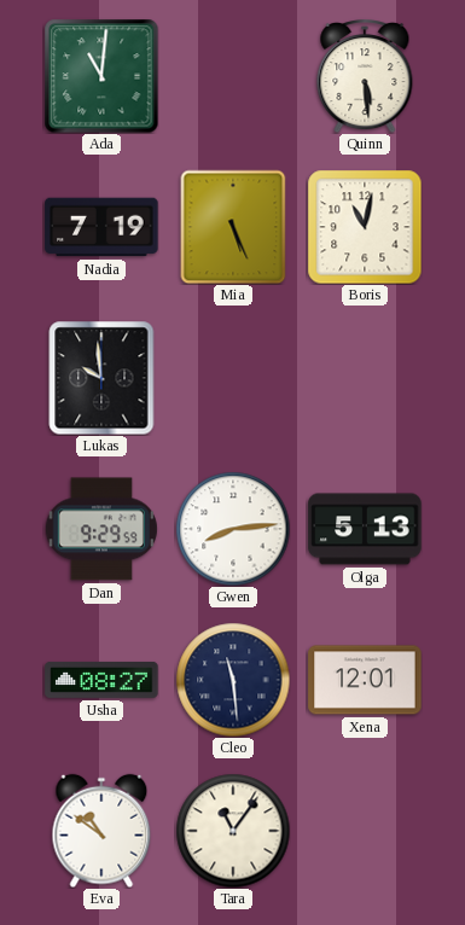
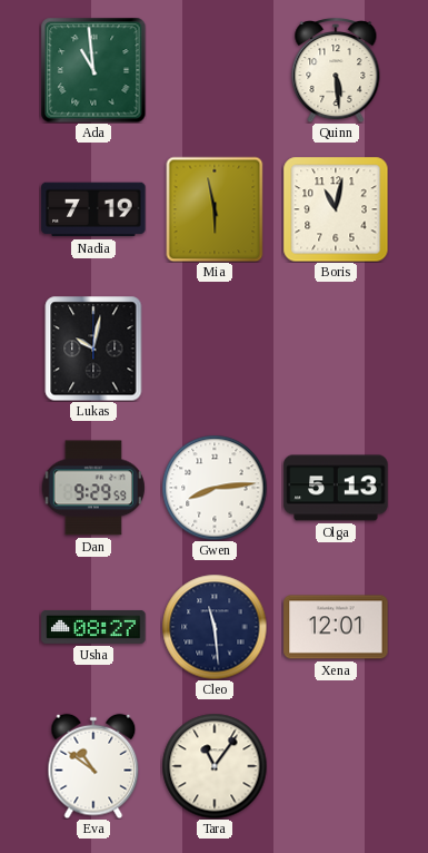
Ada: 11:01 -> 10:59
Mia: 5:26 -> 5:58
Lukas: 9:59 -> 10:02
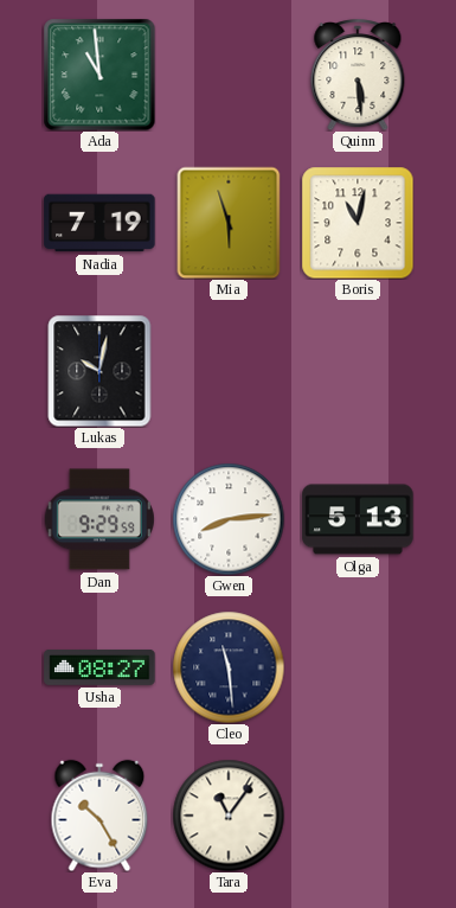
Mia: 5:58 -> 5:57
Xena: 12:01 -> none
Eva: 10:51 -> 10:25
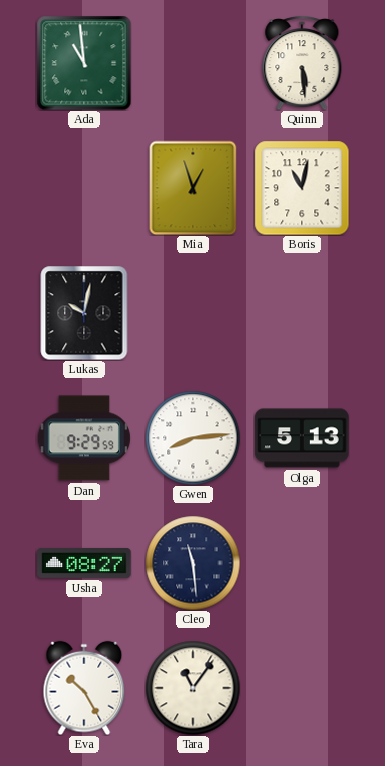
Nadia: 7:19 -> none
Mia: 5:57 -> 12:57
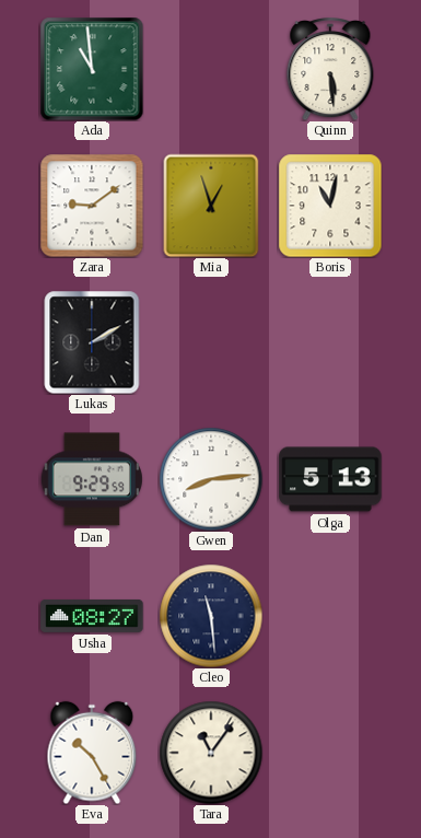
Zara: none -> 9:09
Lukas: 10:02 -> 2:10
